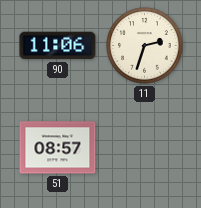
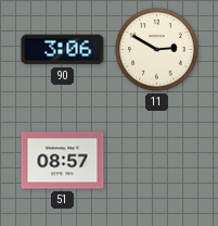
90: 11:06 -> 3:06
11: 2:33 -> 2:50
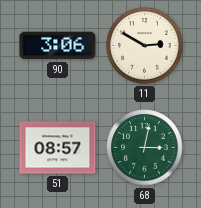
68: none -> 3:02
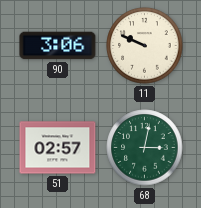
11: 2:50 -> 9:49
51: 08:57 -> 02:57
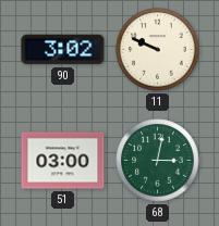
90: 3:06 -> 3:02
51: 02:57 -> 03:00
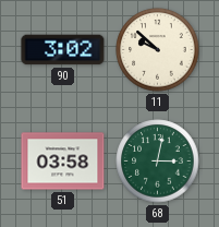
11: 9:49 -> 9:52
51: 03:00 -> 03:58
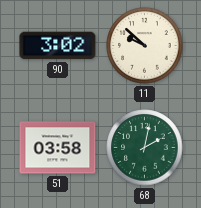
68: 3:02 -> 2:02
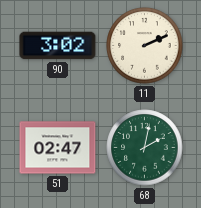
11: 9:52 -> 2:11
51: 03:58 -> 02:47
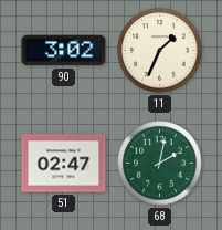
11: 2:11 -> 1:34
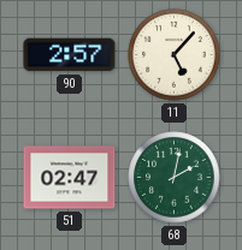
90: 3:02 -> 2:57
11: 1:34 -> 5:07
